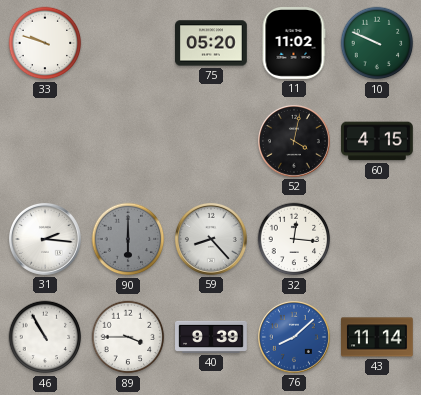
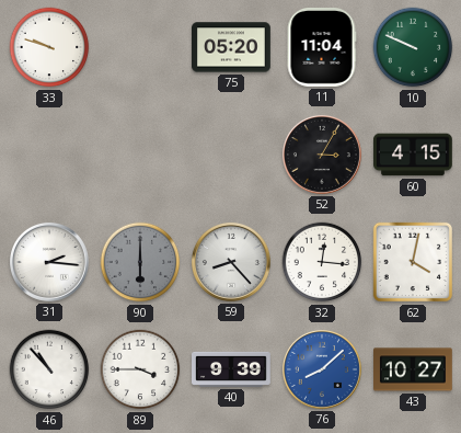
11: 11:02 -> 11:04
52: 4:02 -> 3:05
62: none -> 4:02
46: 10:55 -> 10:53
43: 11:14 -> 10:27
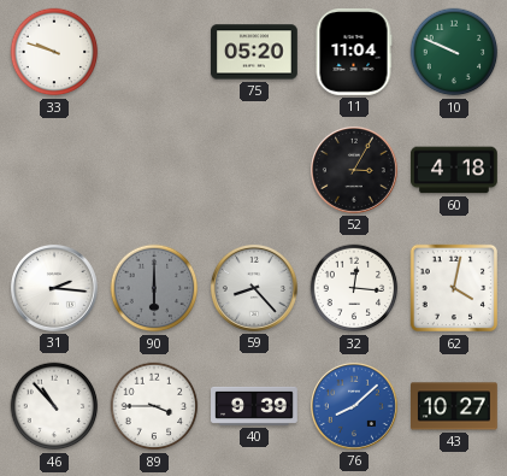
60: 4:15 -> 4:18
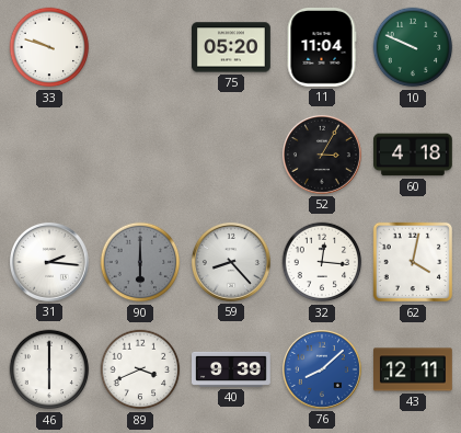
46: 10:53 -> 6:00
89: 3:45 -> 3:41
43: 10:27 -> 12:11
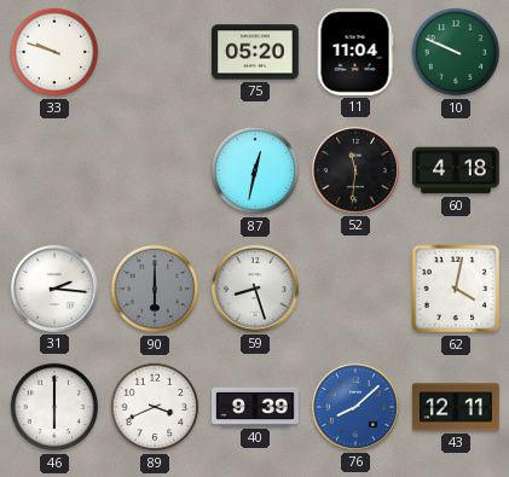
87: none -> 12:32
52: 3:05 -> 11:31
59: 8:23 -> 8:27
32: 12:16 -> none
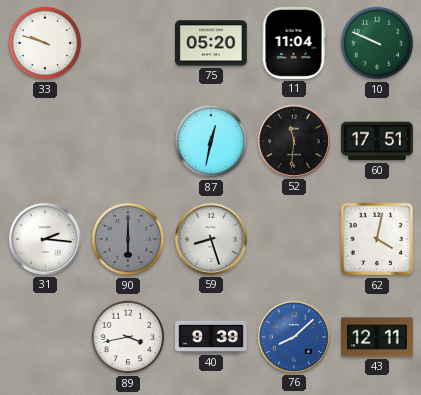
60: 4:18 -> 17:51
46: 6:00 -> none
89: 3:41 -> 3:43
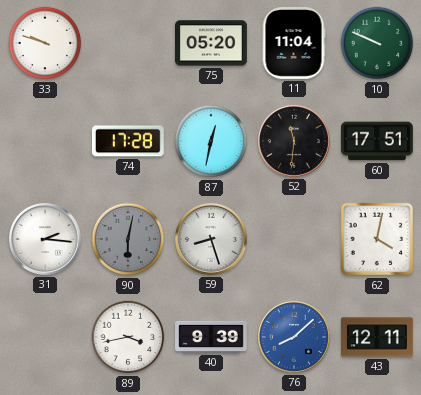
74: none -> 17:28
90: 6:00 -> 6:02
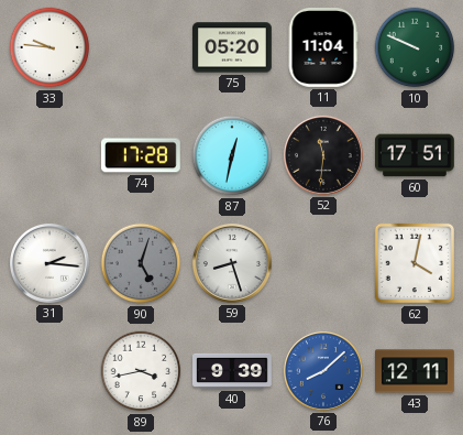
33: 9:48 -> 9:46
90: 6:02 -> 5:03
